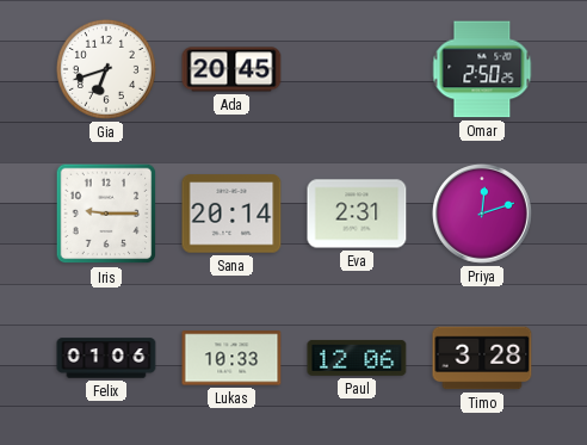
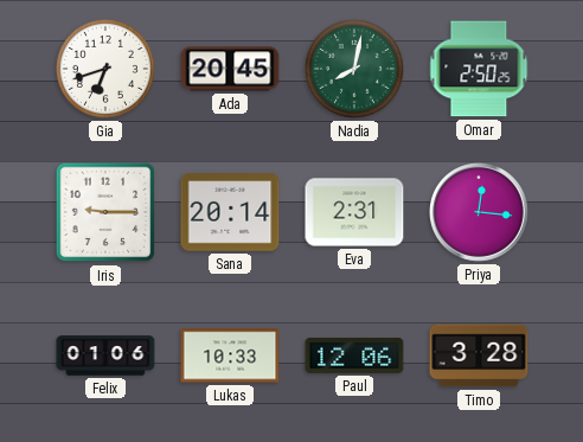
Nadia: none -> 8:02
Priya: 12:12 -> 12:16
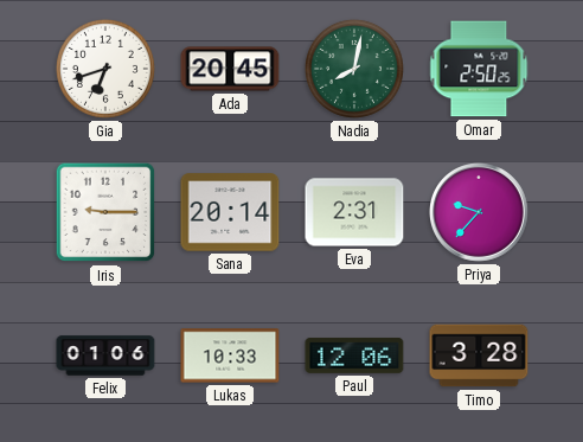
Priya: 12:16 -> 9:37
